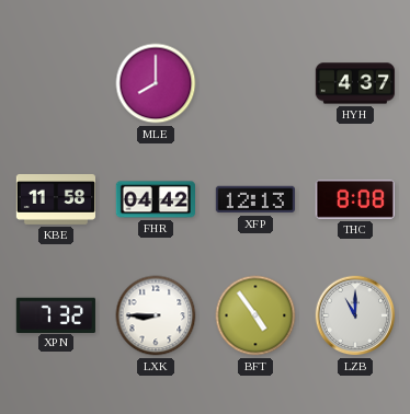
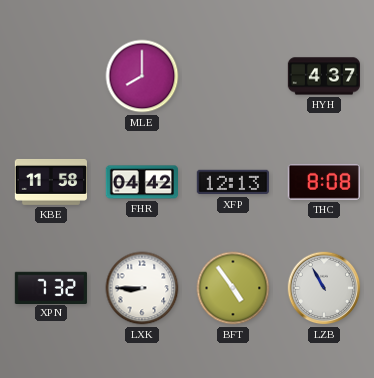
LZB: 11:00 -> 10:55
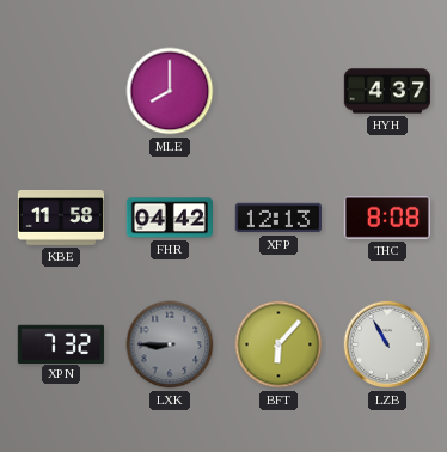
LXK dial: white -> grey
BFT: 4:54 -> 6:07
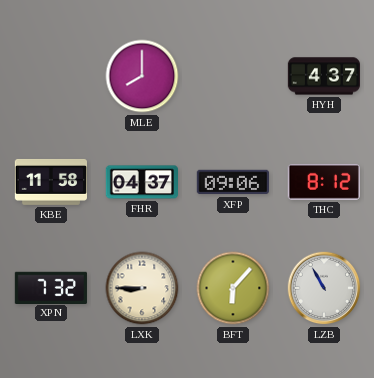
FHR: 04:42 -> 04:37
XFP: 12:13 -> 09:06
THC: 8:08 -> 8:12
LXK dial: grey -> cream
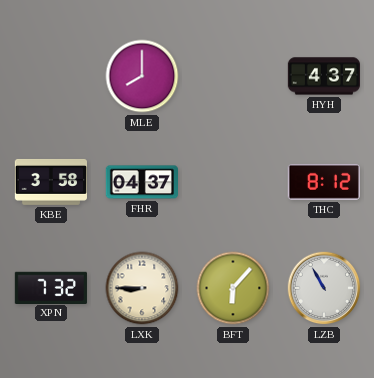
KBE: 11:58 -> 3:58
XFP: 09:06 -> none
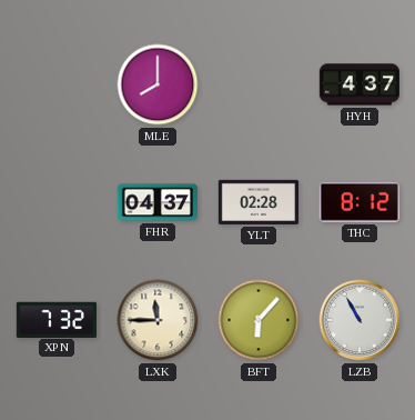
KBE: 3:58 -> none
YLT: none -> 02:28
LXK: 8:45 -> 11:45
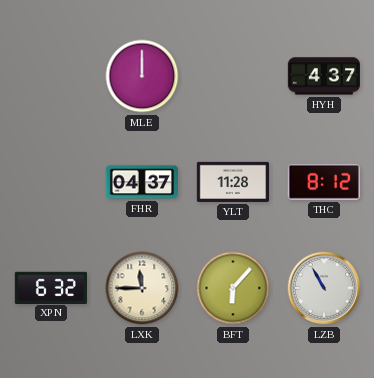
MLE: 8:00 -> 12:00
YLT: 02:28 -> 11:28
XPN: 7:32 -> 6:32
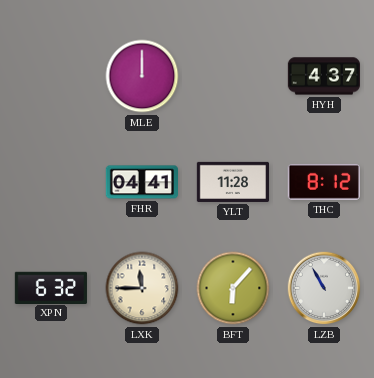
FHR: 04:37 -> 04:41
